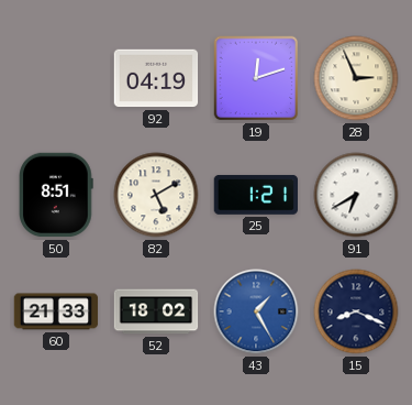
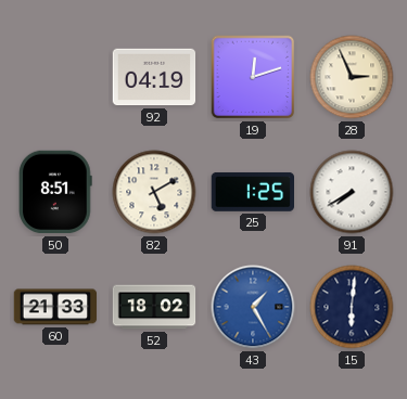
25: 1:21 -> 1:25
91: 6:40 -> 7:40
15: 8:19 -> 6:01
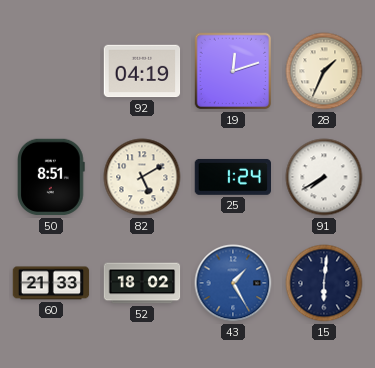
28: 2:56 -> 1:34
25: 1:25 -> 1:24
